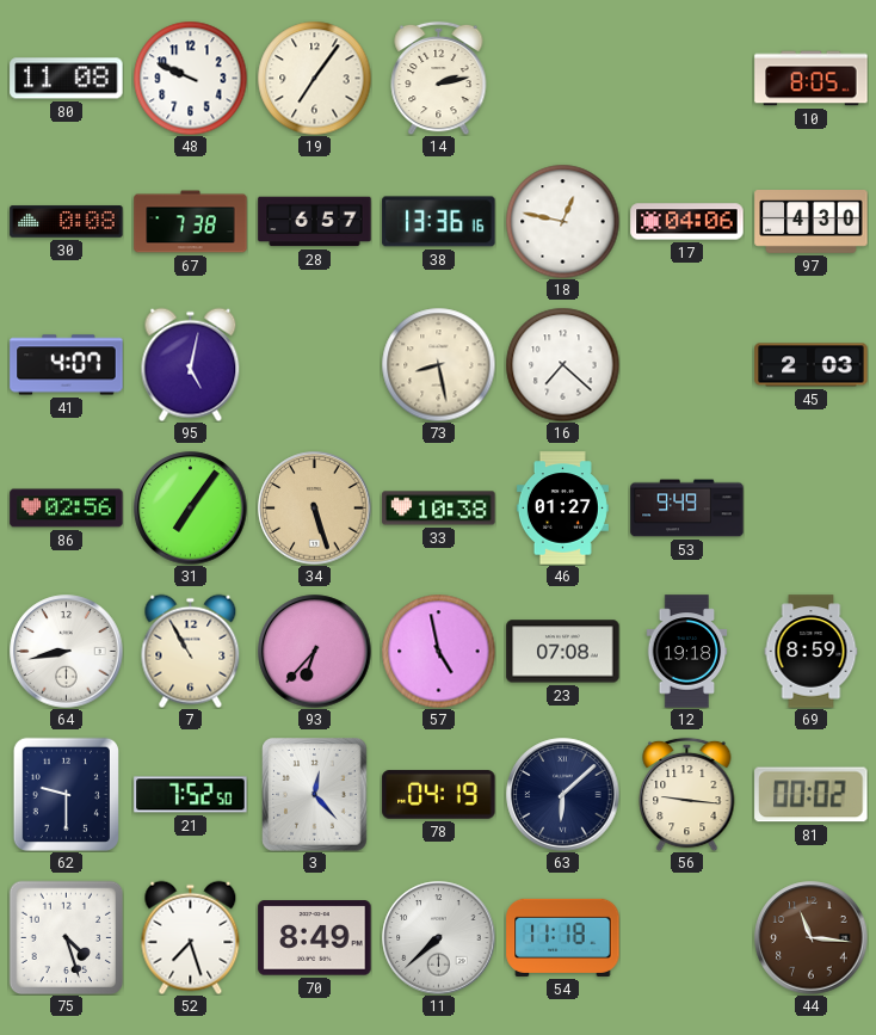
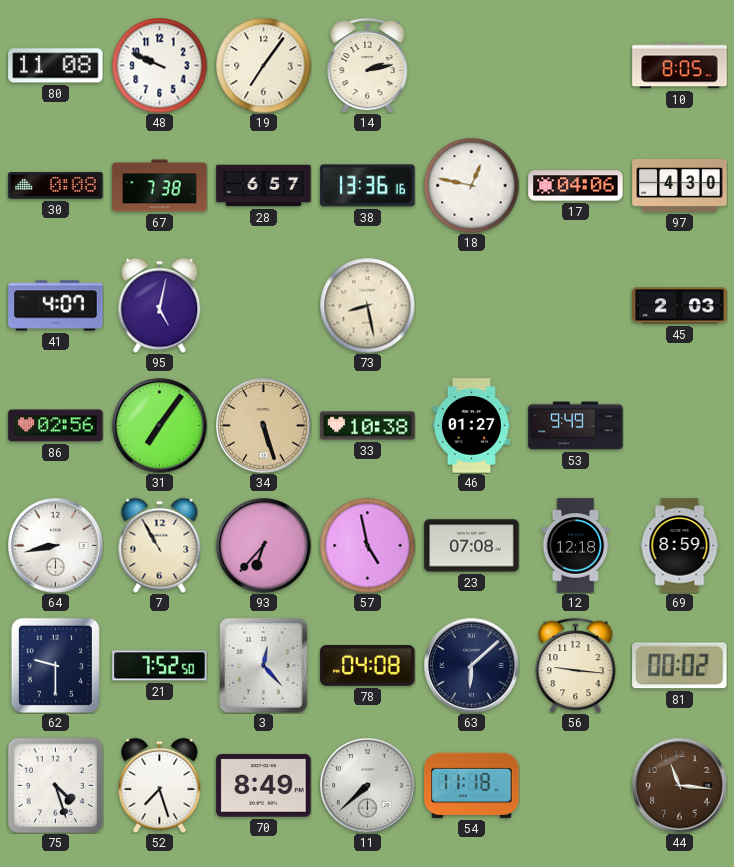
16: 7:22 -> none
12: 19:18 -> 12:18
78: 04:19 -> 04:08
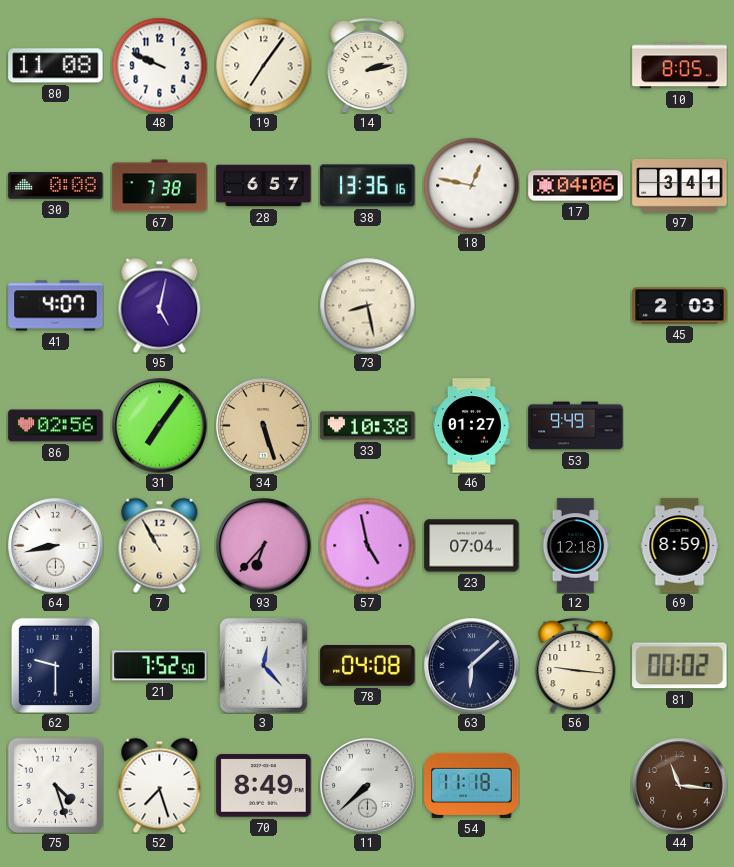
97: 4:30 -> 3:41
23: 07:08 -> 07:04
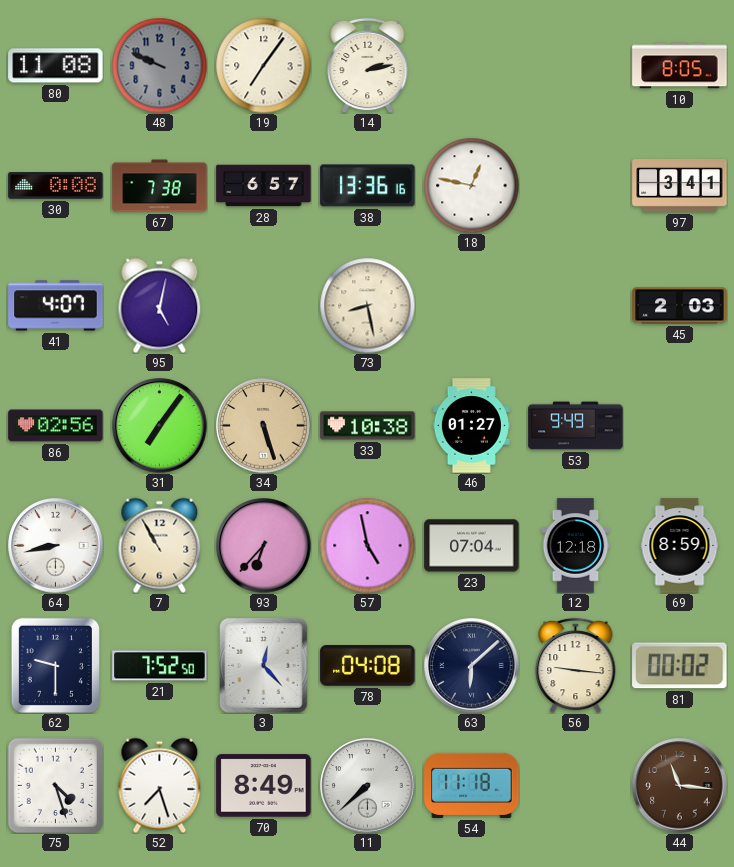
48 dial: white -> grey
17: 04:06 -> none
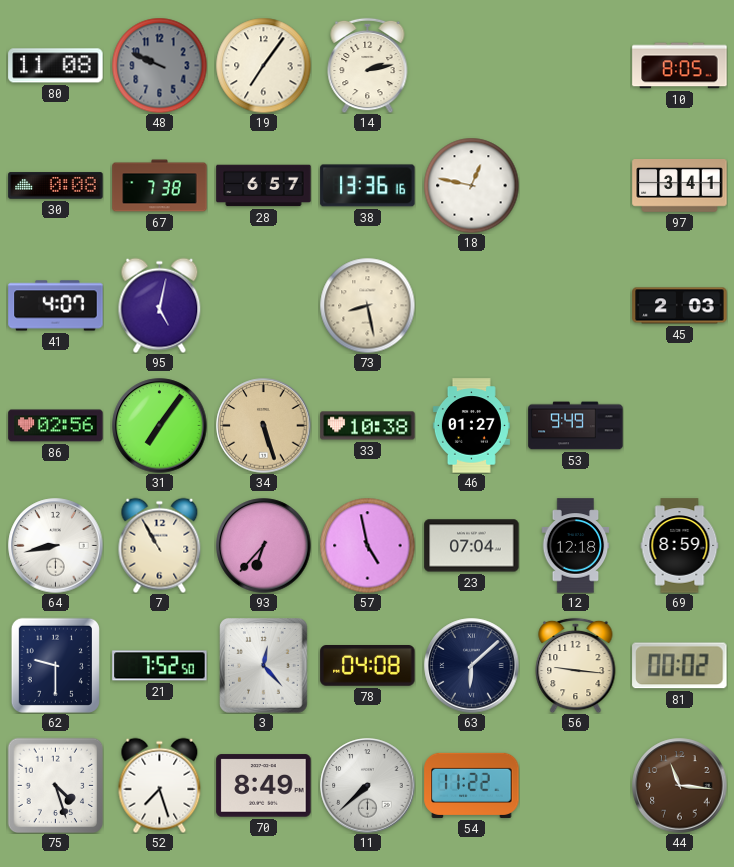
54: 11:18 -> 11:22
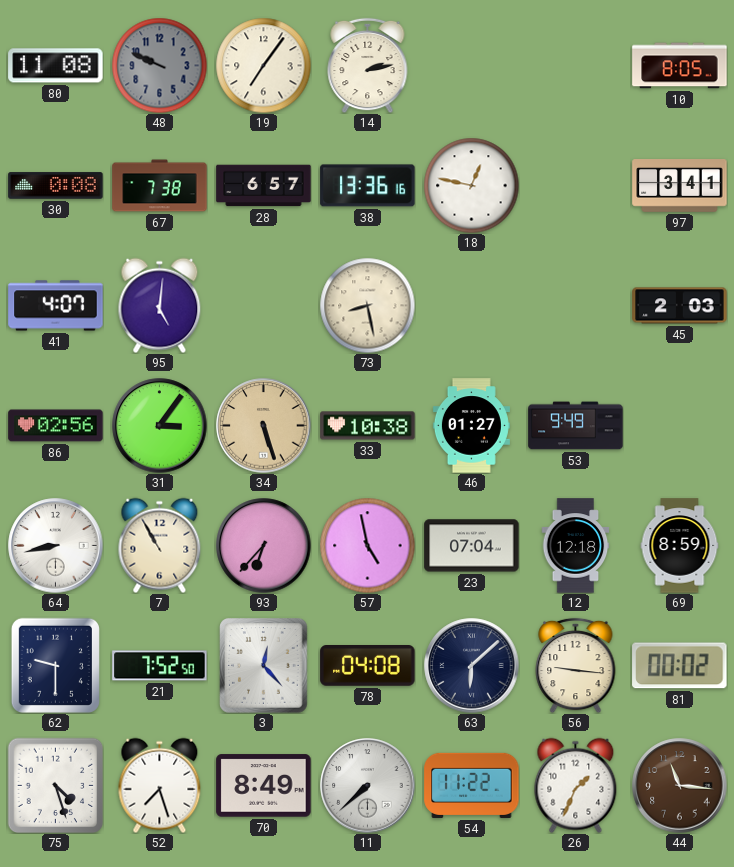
95: 5:02 -> 5:01
31: 7:06 -> 3:06
26: none -> 1:34
